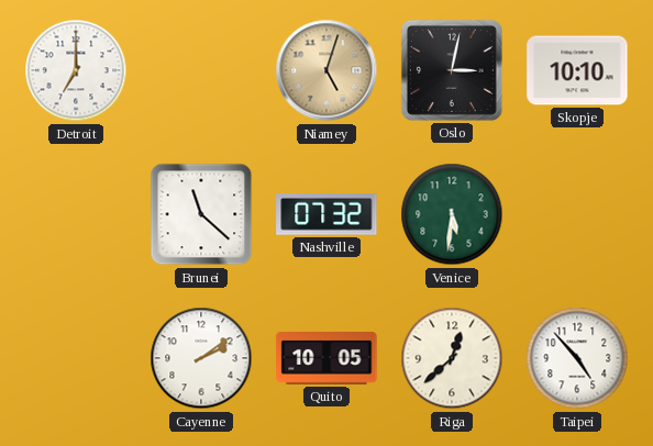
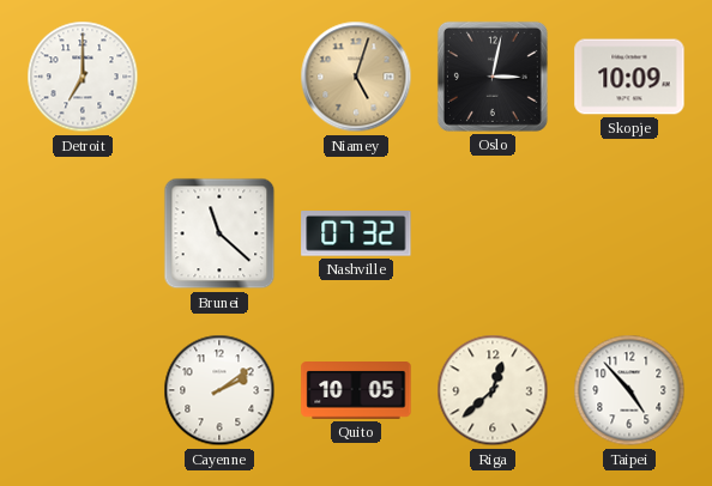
Skopje: 10:10 -> 10:09
Venice: 5:31 -> none
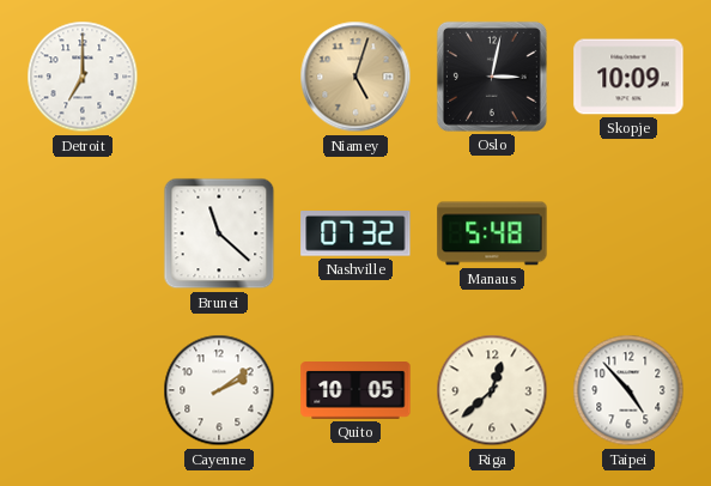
Manaus: none -> 5:48
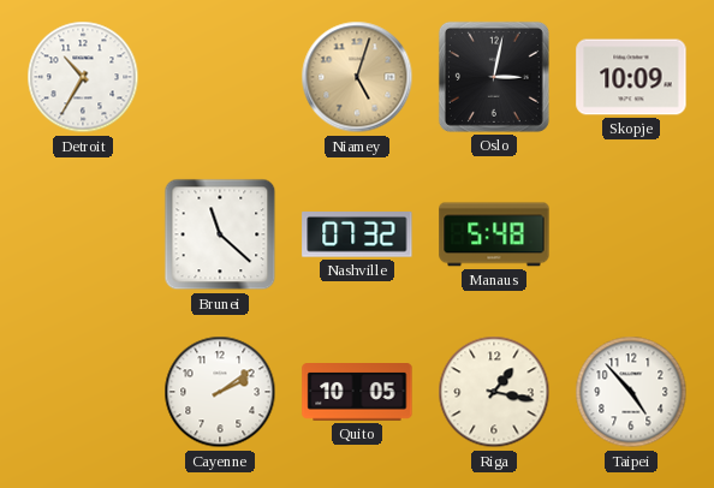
Detroit: 7:00 -> 10:35
Riga: 12:38 -> 1:17
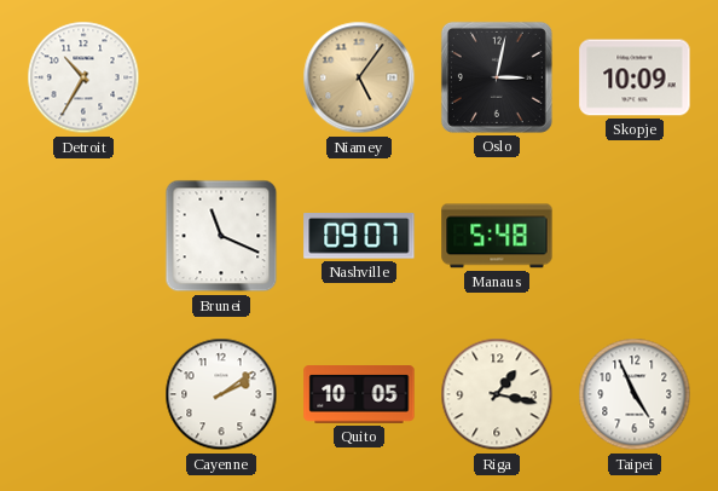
Niamey: 5:03 -> 5:06
Brunei: 11:22 -> 11:19
Nashville: 07:32 -> 09:07
Taipei: 4:53 -> 4:56
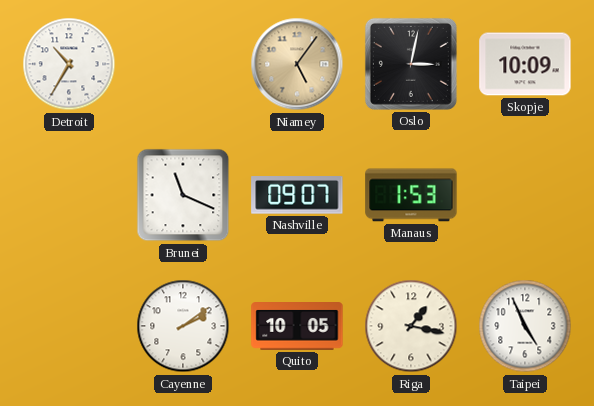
Manaus: 5:48 -> 1:53
